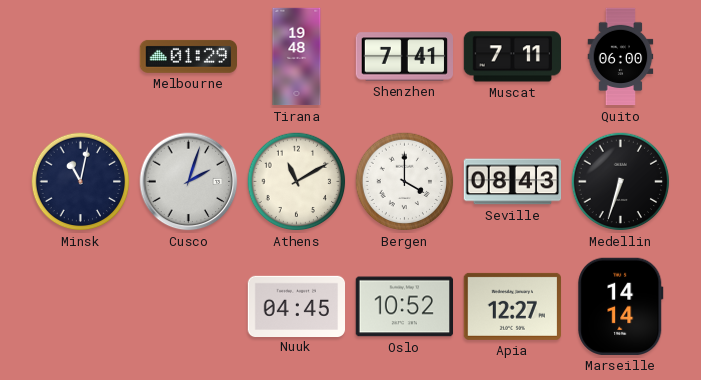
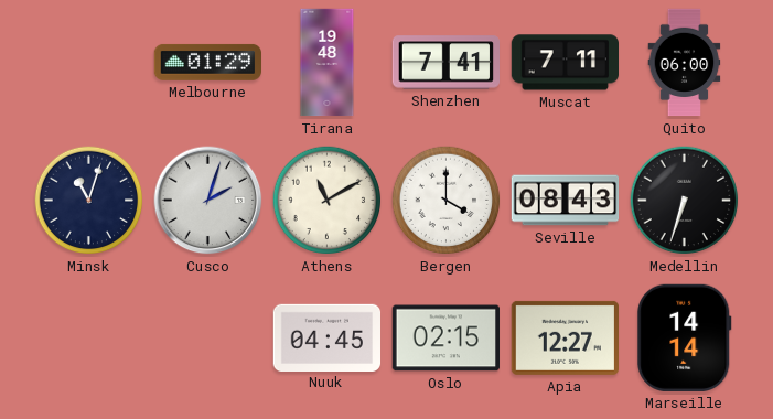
Minsk: 11:02 -> 11:03
Oslo: 10:52 -> 02:15
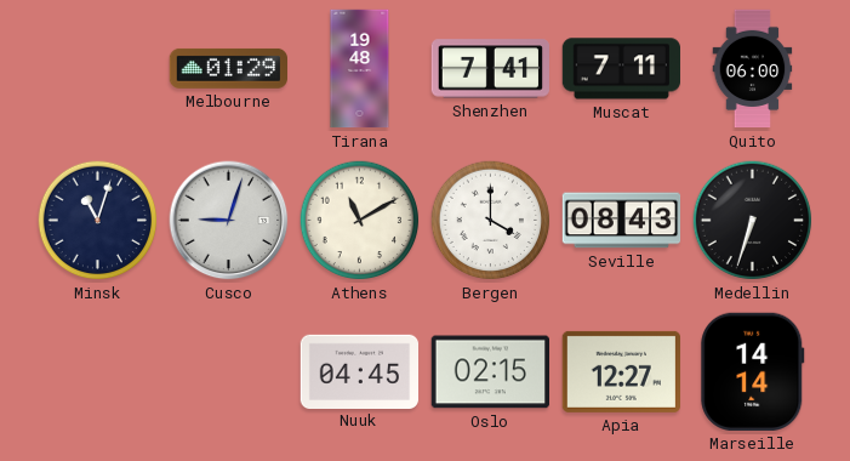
Cusco: 2:03 -> 9:03
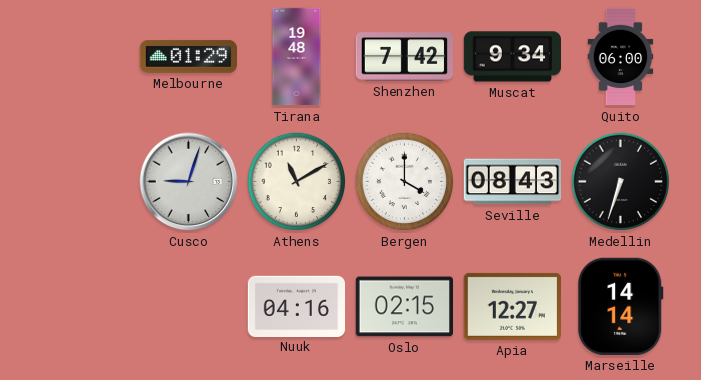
Shenzhen: 7:41 -> 7:42
Muscat: 7:11 -> 9:34
Minsk: 11:03 -> none
Nuuk: 04:45 -> 04:16
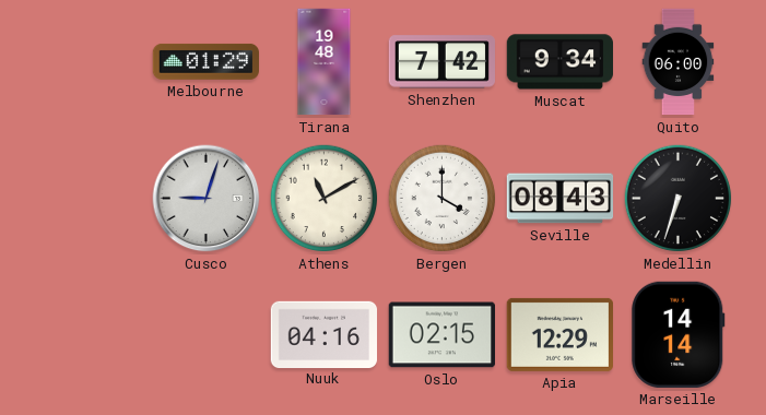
Apia: 12:27 -> 12:29
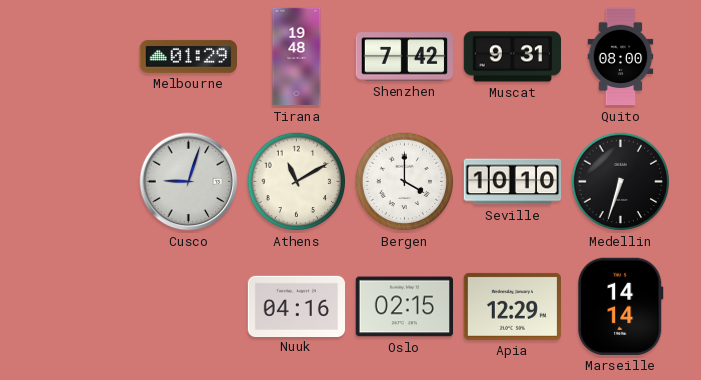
Muscat: 9:34 -> 9:31
Quito: 06:00 -> 08:00
Seville: 08:43 -> 10:10
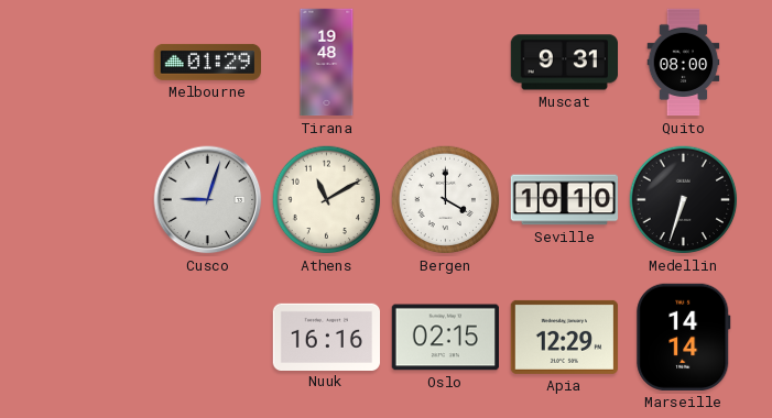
Shenzhen: 7:42 -> none
Nuuk: 04:16 -> 16:16
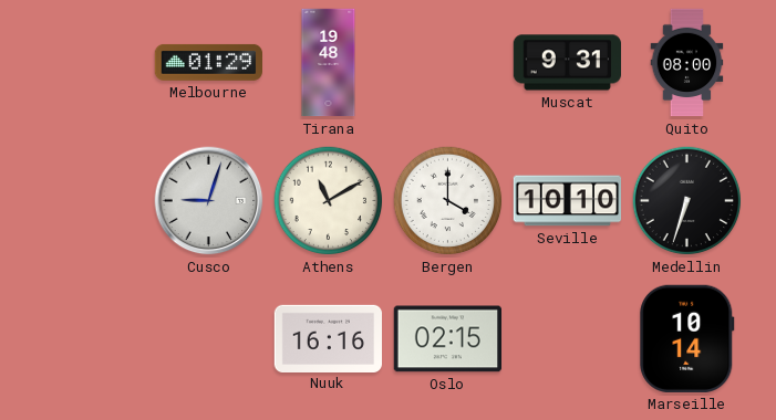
Apia: 12:29 -> none
Marseille: 14:14 -> 10:14
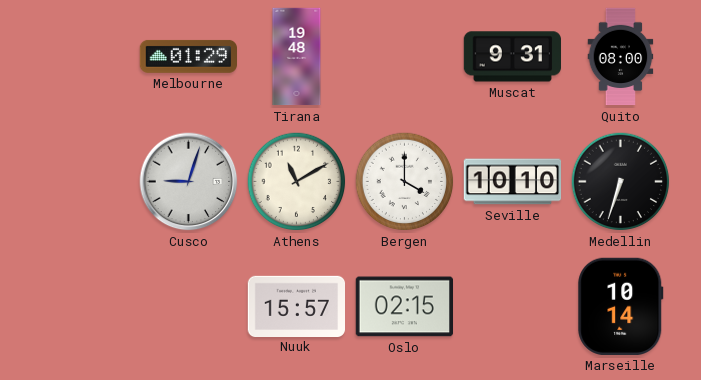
Nuuk: 16:16 -> 15:57
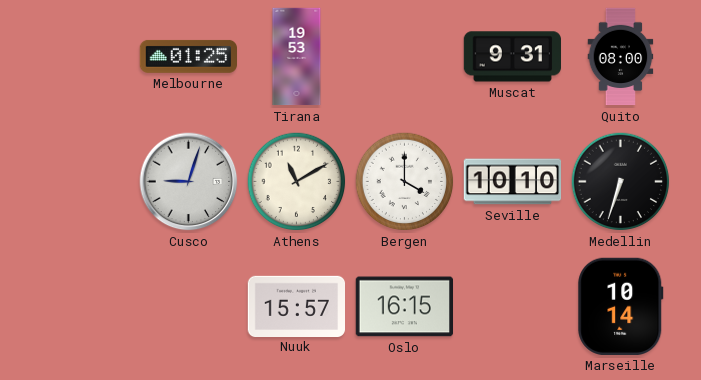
Melbourne: 01:29 -> 01:25
Tirana: 19:48 -> 19:53
Oslo: 02:15 -> 16:15
